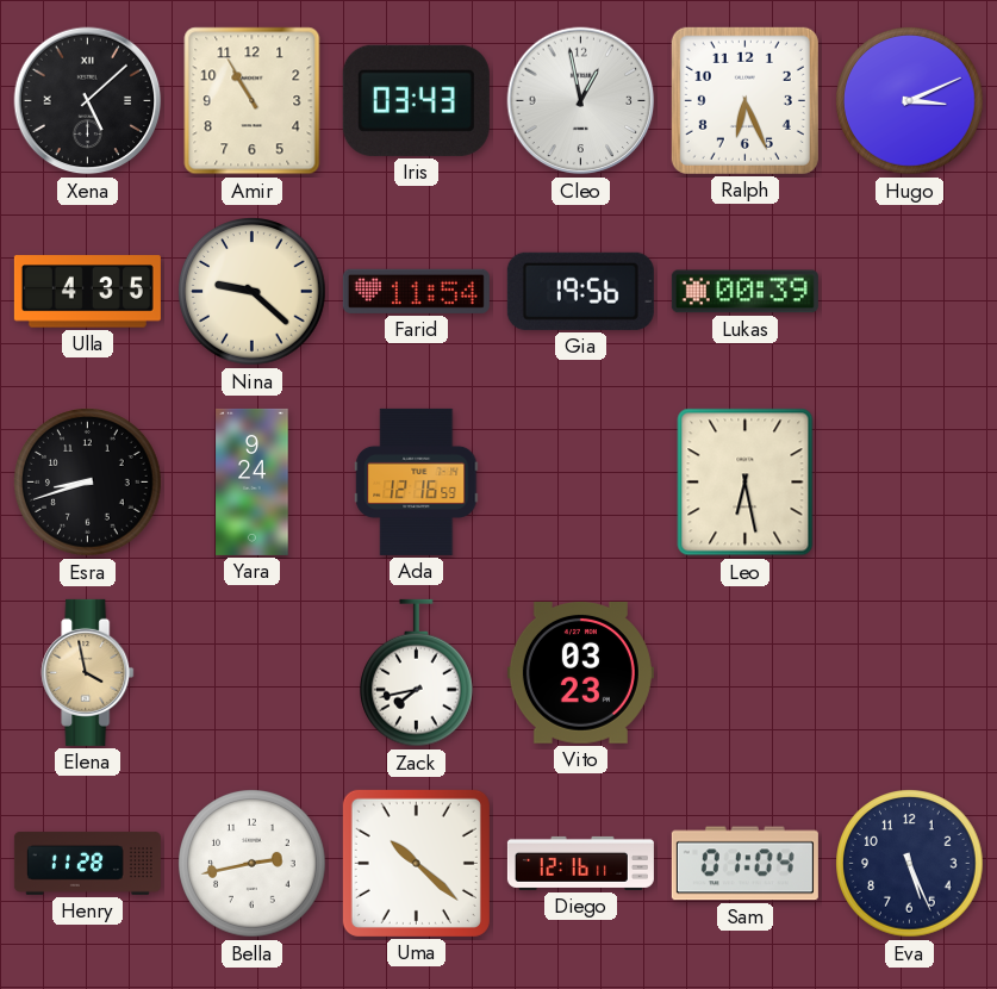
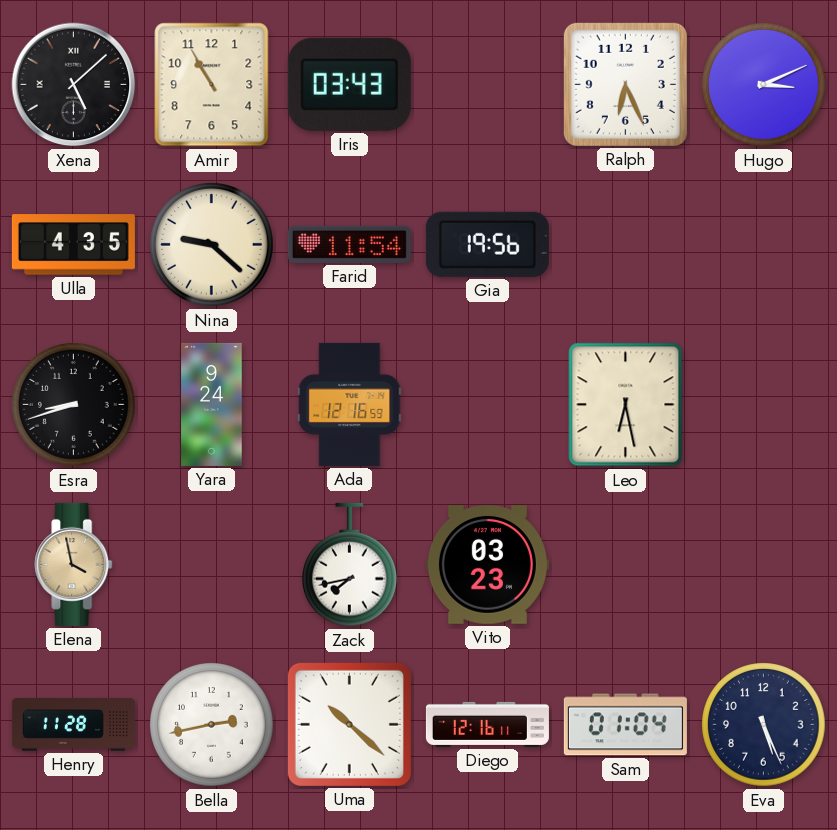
Cleo: 12:58 -> none
Lukas: 00:39 -> none
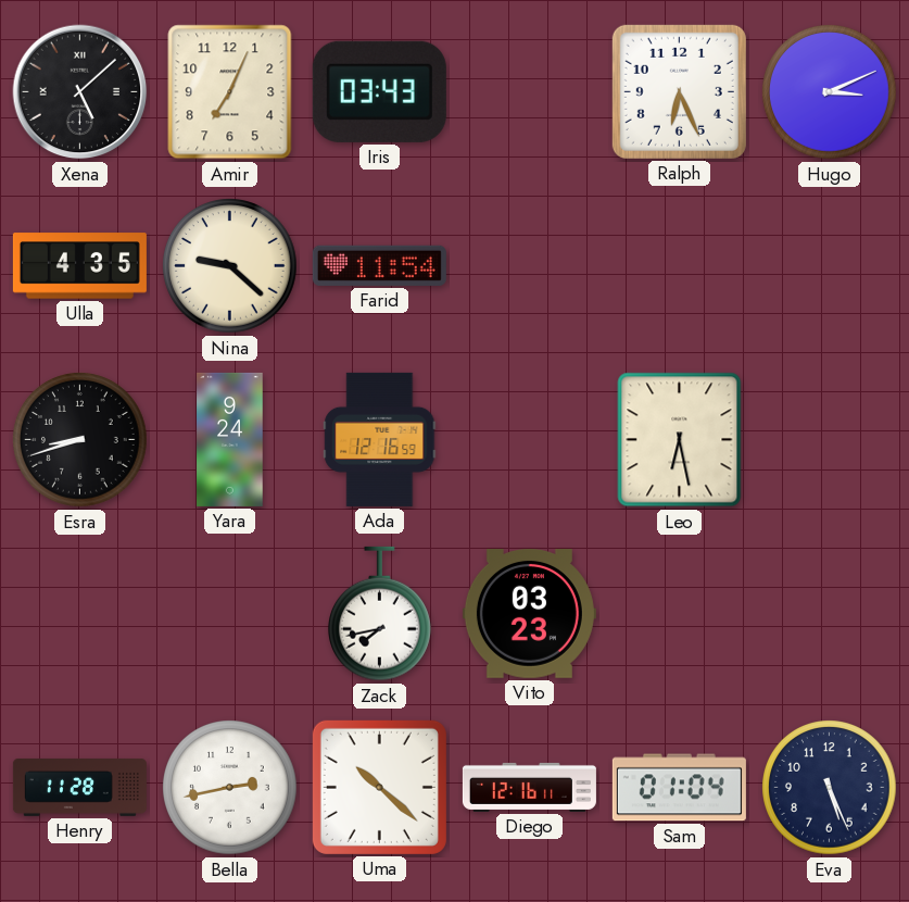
Amir: 10:55 -> 7:04
Gia: 19:56 -> none
Elena: 3:58 -> none
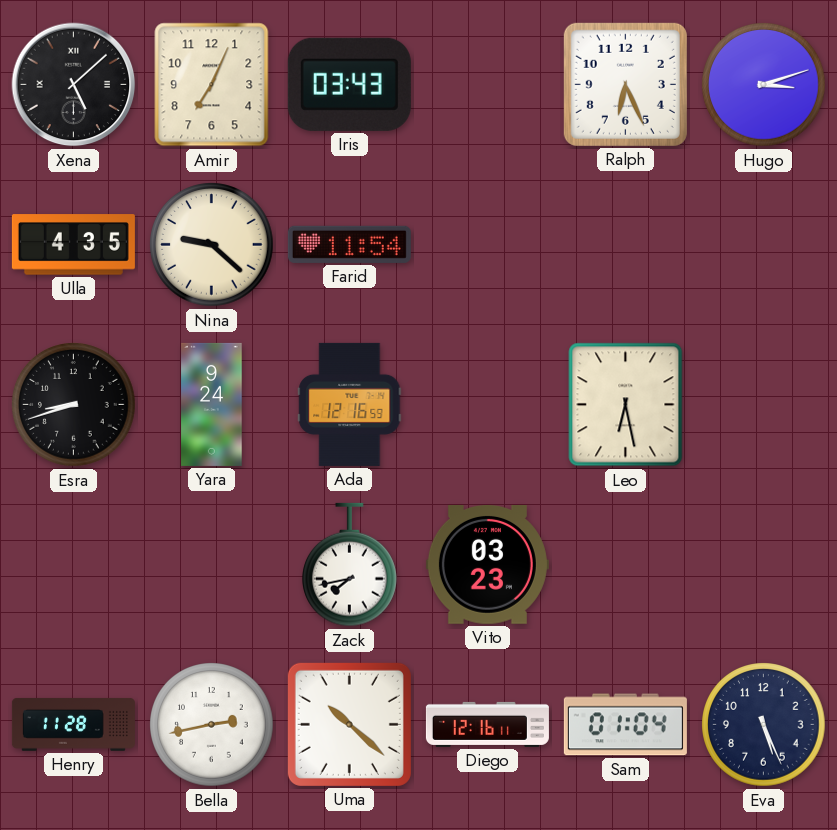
Hugo: 3:11 -> 3:12
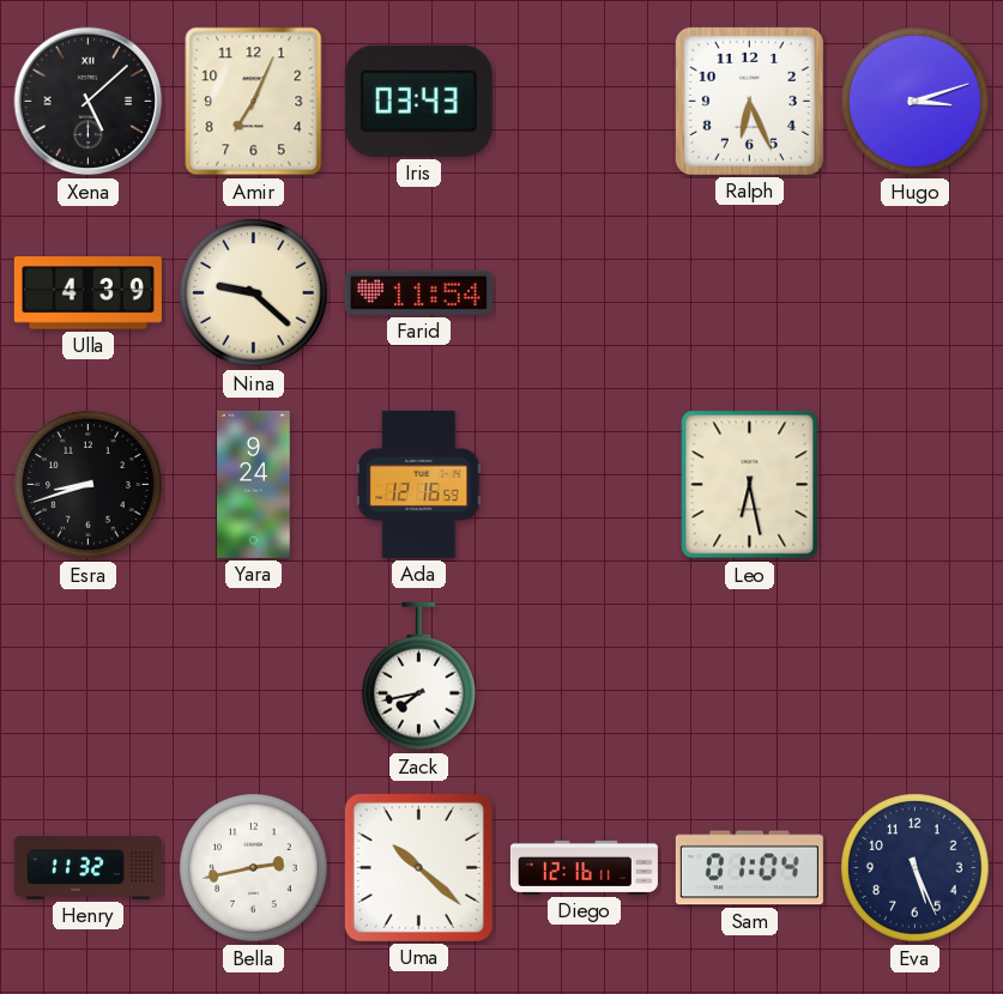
Ulla: 4:35 -> 4:39
Vito: 03:23 -> none
Henry: 11:28 -> 11:32
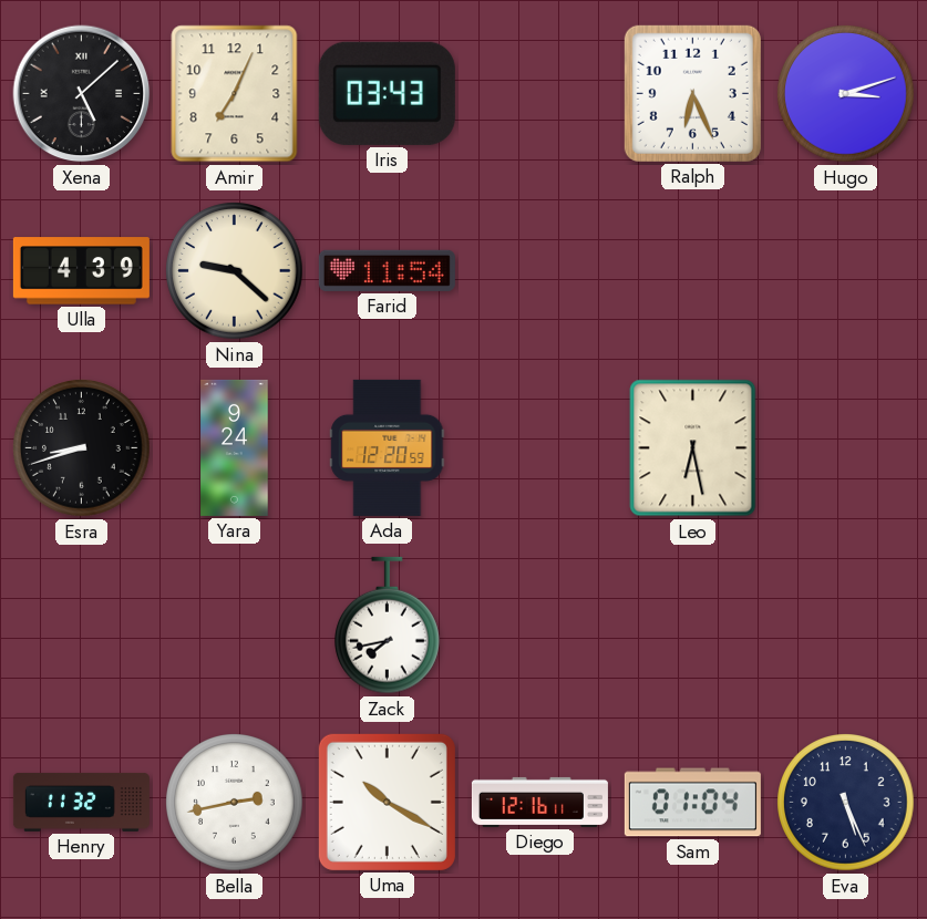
Ada: 12:16 -> 12:20
Uma: 10:22 -> 10:20
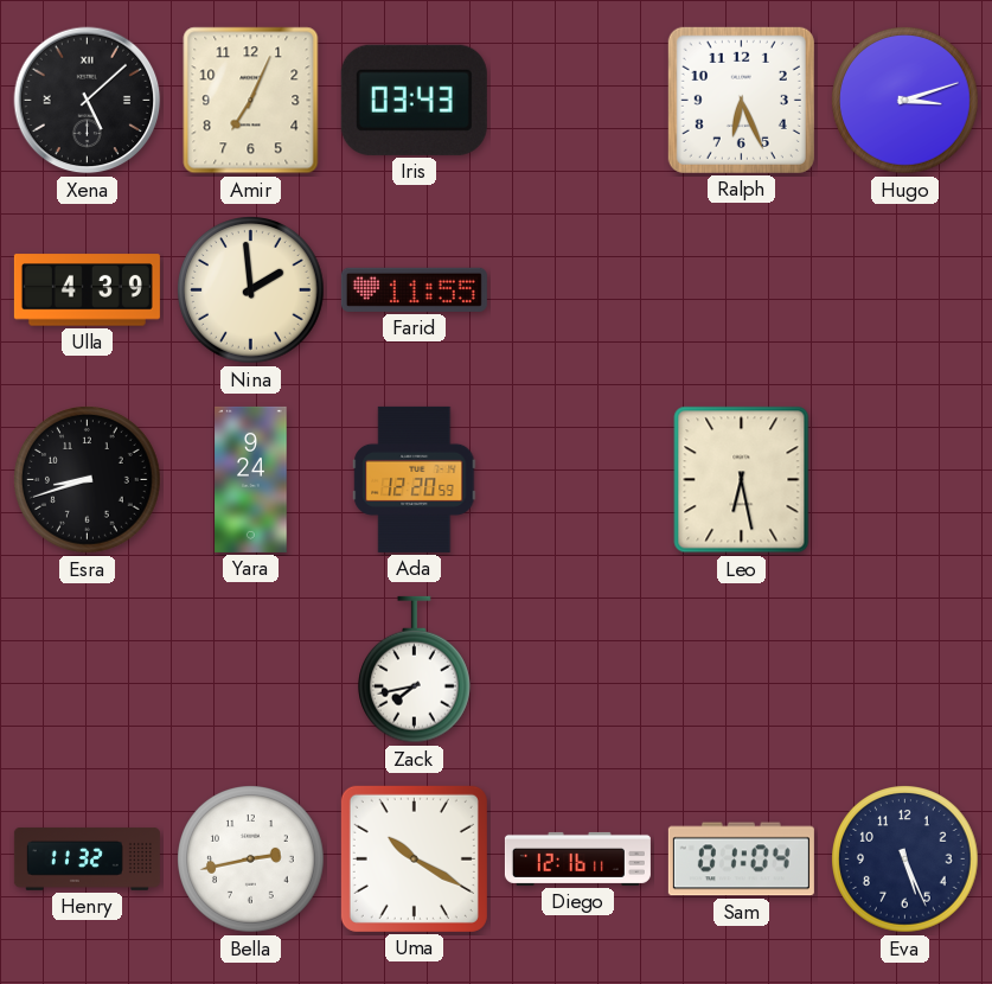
Nina: 9:22 -> 1:59
Farid: 11:54 -> 11:55
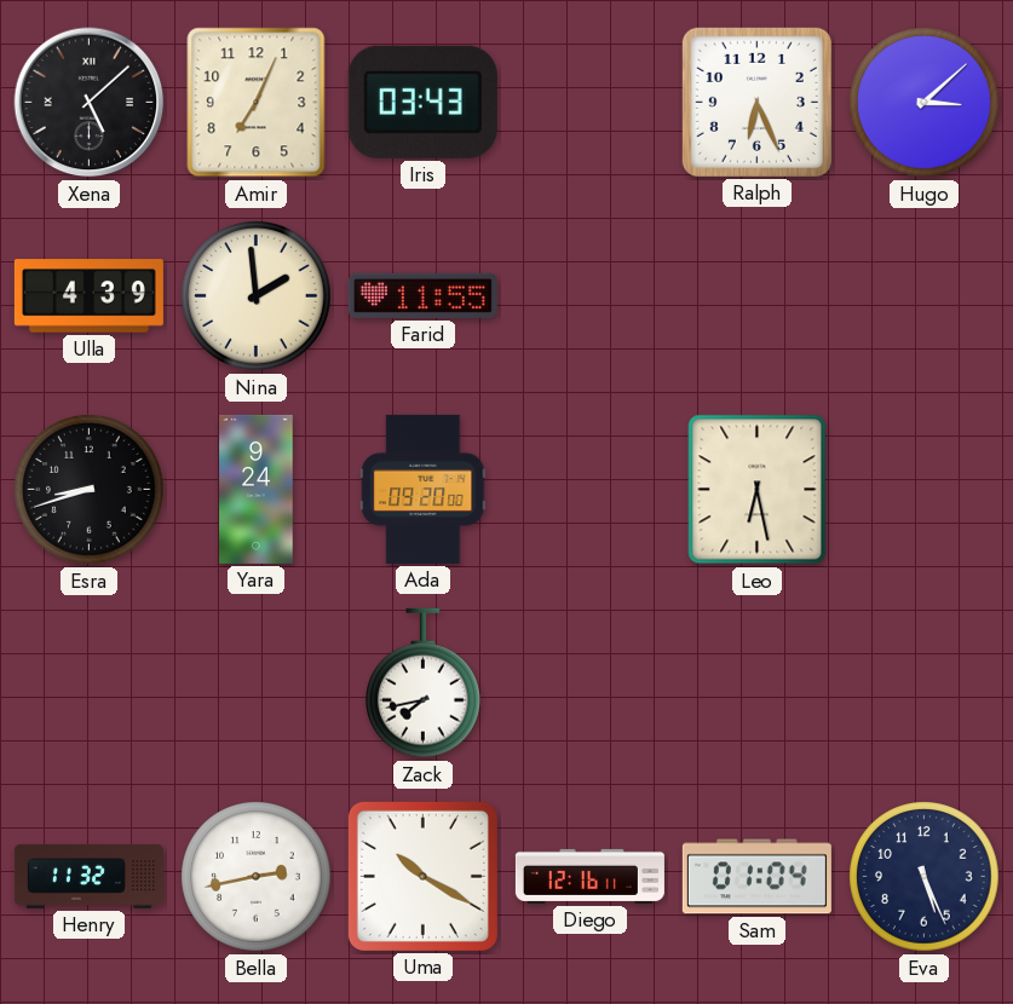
Hugo: 3:12 -> 3:08
Ada: 12:20 -> 09:20
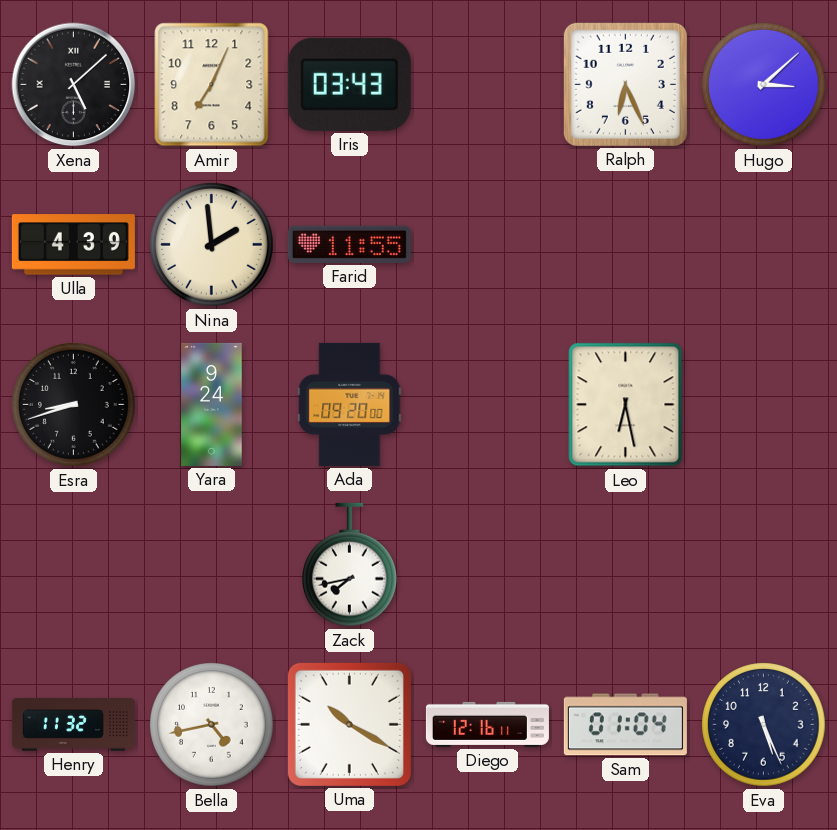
Bella: 2:43 -> 4:43
